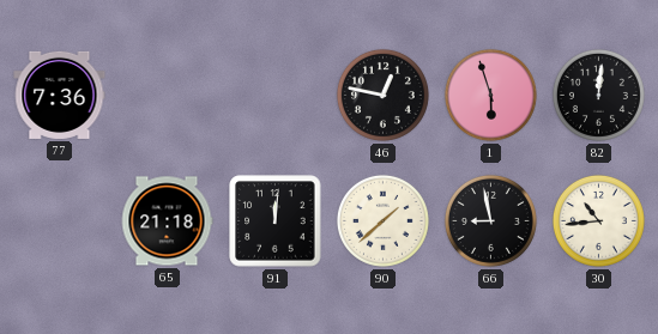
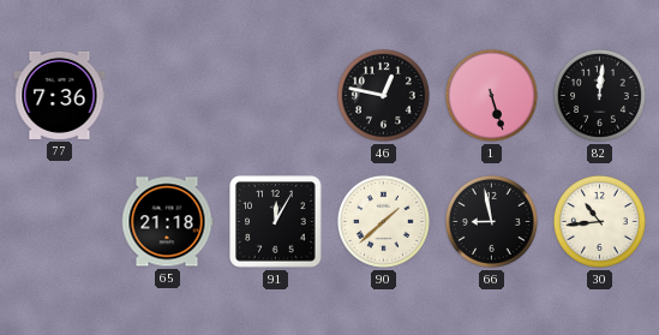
1: 5:57 -> 5:27
91: 12:01 -> 12:05
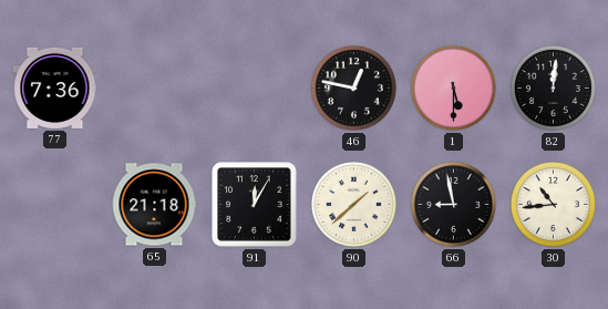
1: 5:27 -> 5:30
